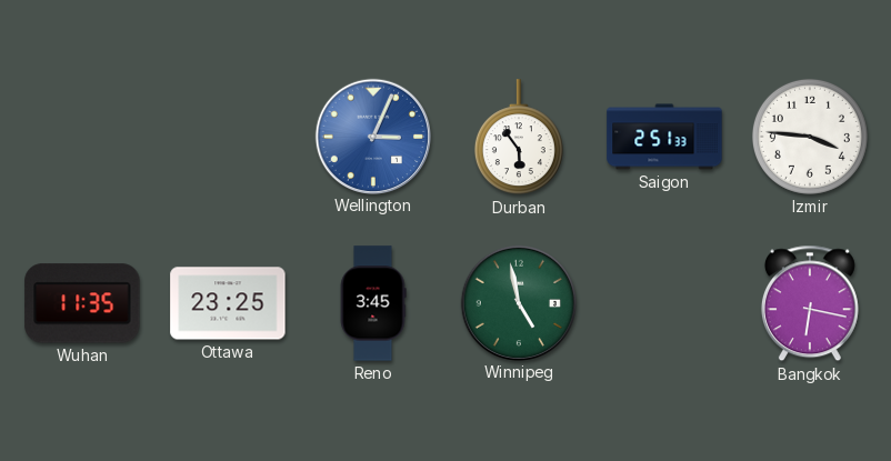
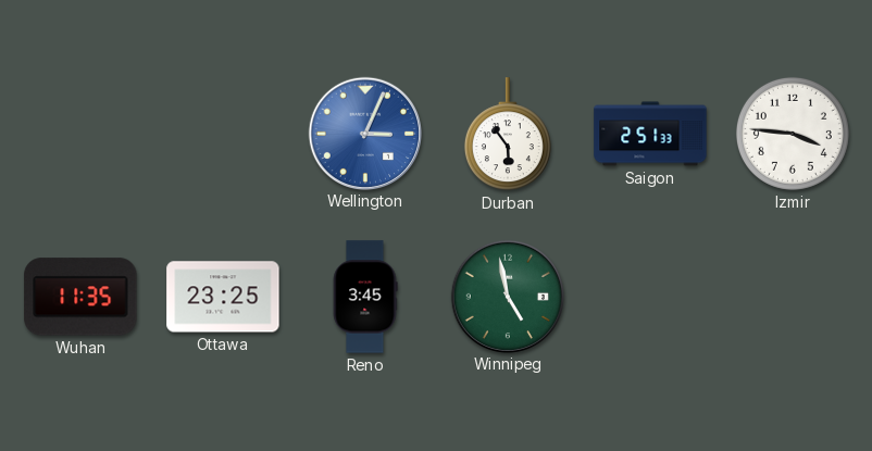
Bangkok: 6:17 -> none
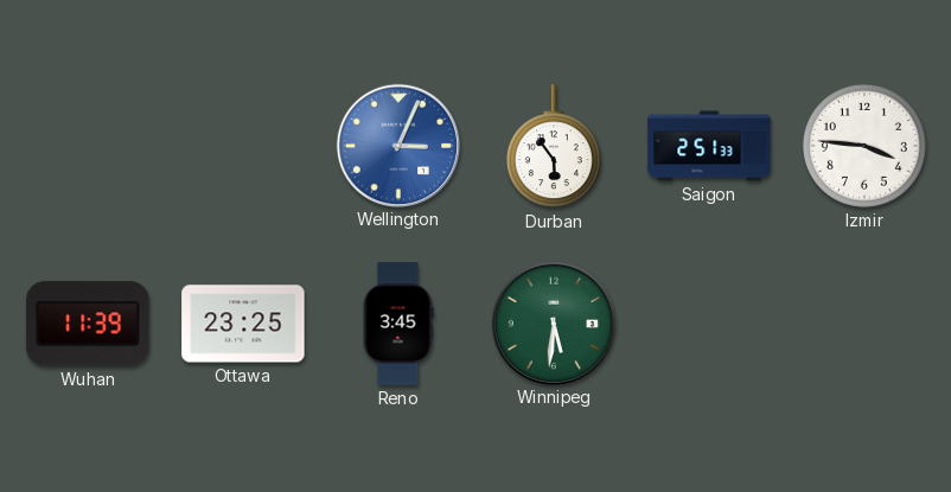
Wuhan: 11:35 -> 11:39
Winnipeg: 4:58 -> 5:31
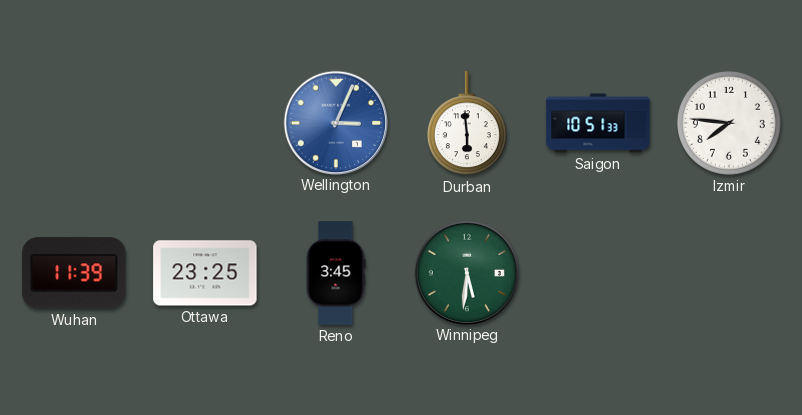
Durban: 5:54 -> 5:59
Saigon: 2:51 -> 10:51
Izmir: 3:46 -> 7:46
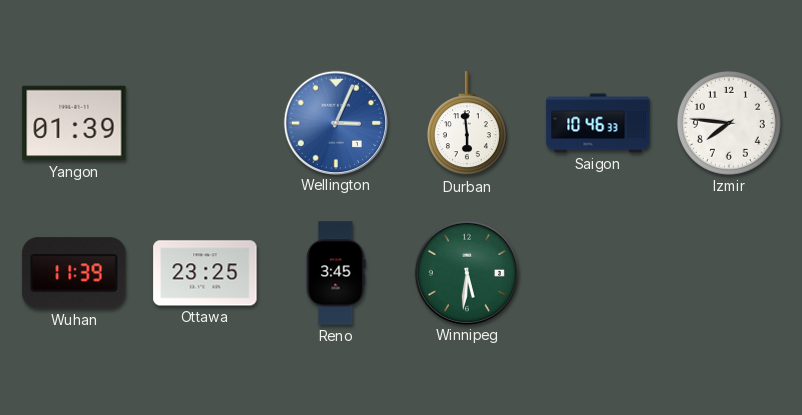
Yangon: none -> 01:39
Saigon: 10:51 -> 10:46
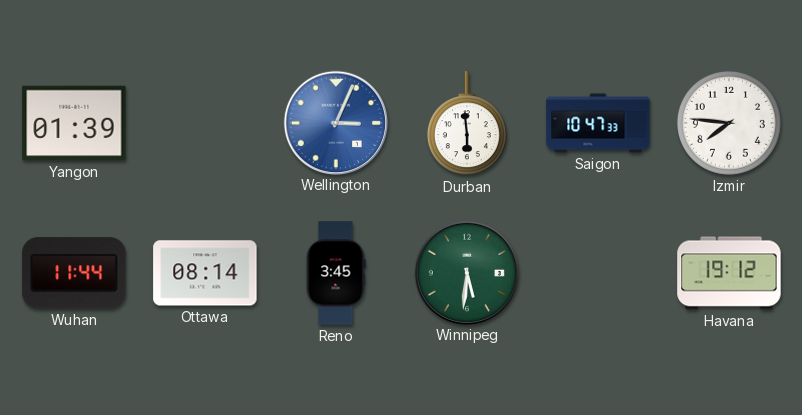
Saigon: 10:46 -> 10:47
Wuhan: 11:39 -> 11:44
Ottawa: 23:25 -> 08:14
Havana: none -> 19:12
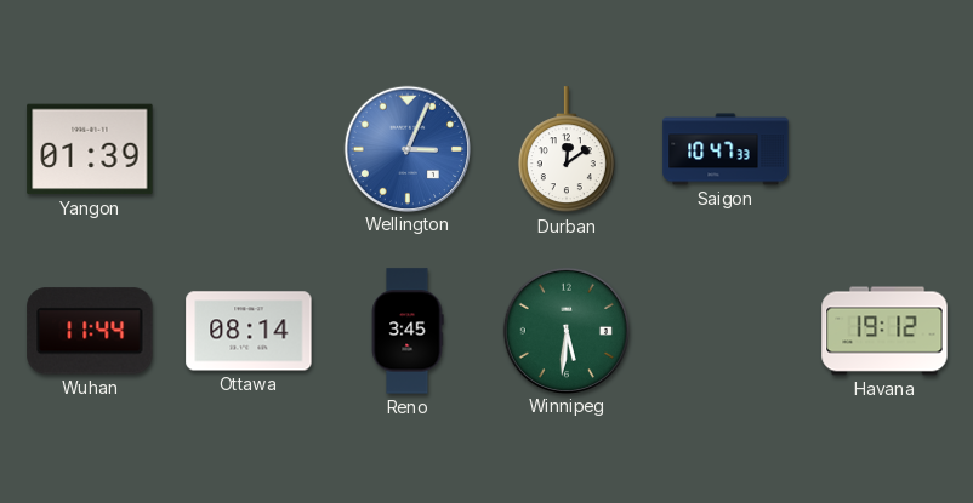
Durban: 5:59 -> 12:09
Izmir: 7:46 -> none
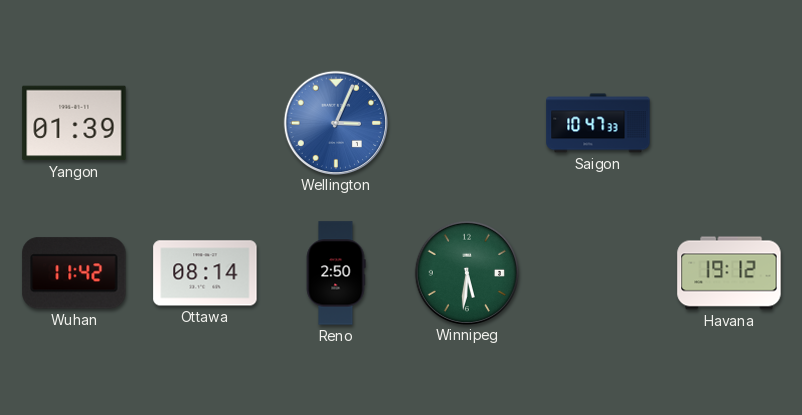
Durban: 12:09 -> none
Wuhan: 11:44 -> 11:42
Reno: 3:45 -> 2:50
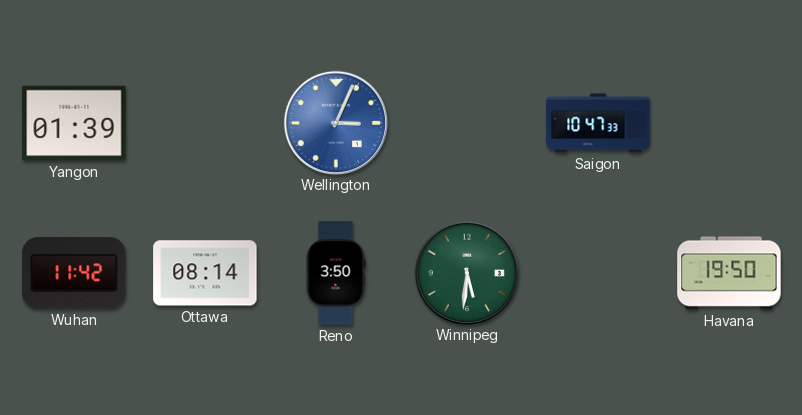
Reno: 2:50 -> 3:50
Havana: 19:12 -> 19:50
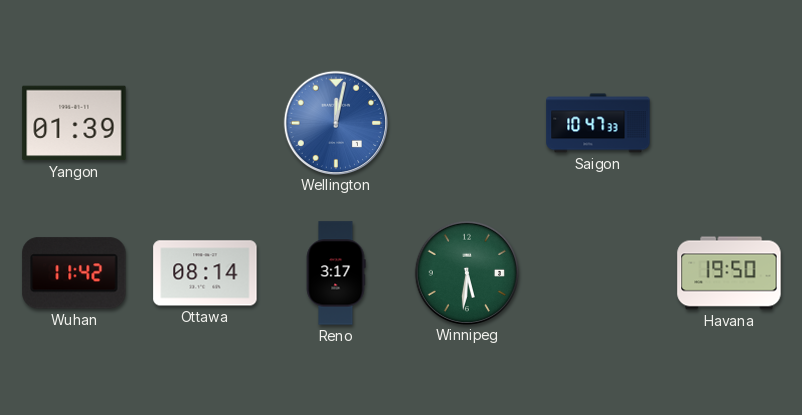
Wellington: 3:04 -> 12:02
Reno: 3:50 -> 3:17
